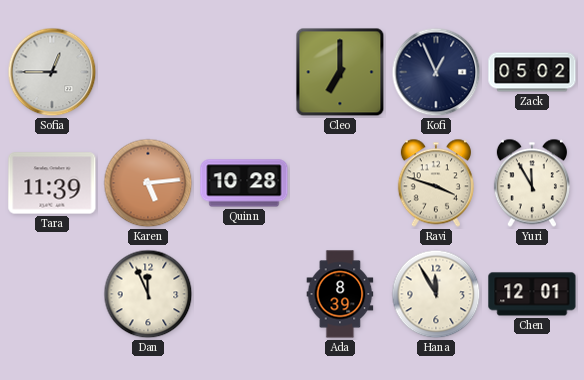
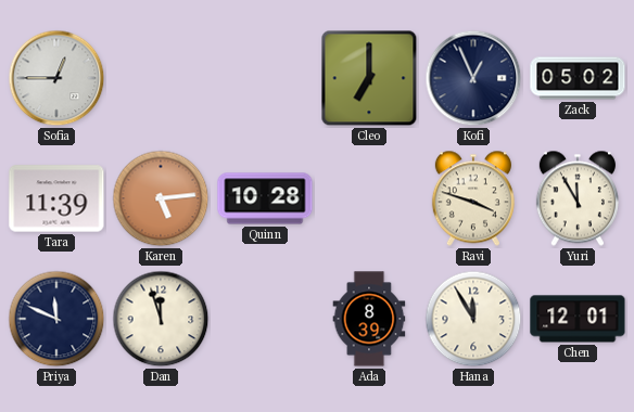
Priya: none -> 11:49
Dan: 11:56 -> 11:57
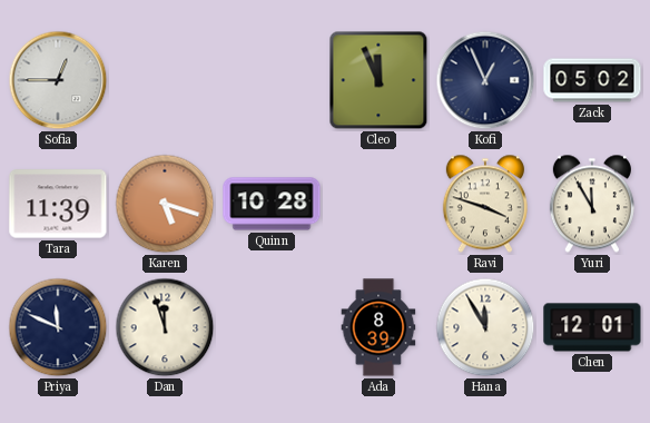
Cleo: 7:00 -> 11:56
Karen: 5:14 -> 5:18
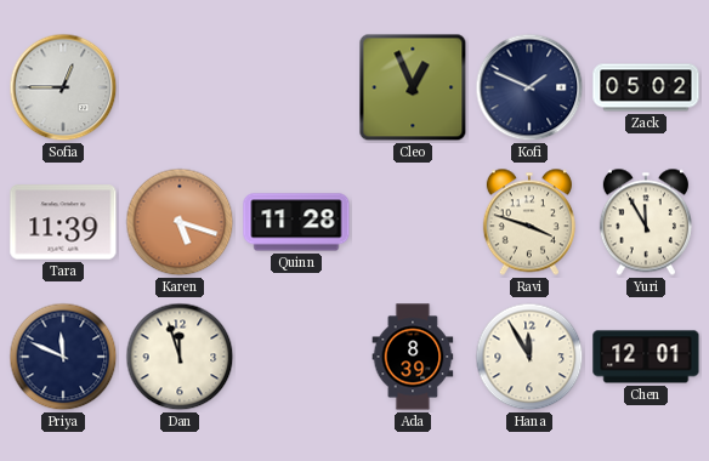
Cleo: 11:56 -> 12:56
Kofi: 12:56 -> 1:49
Quinn: 10:28 -> 11:28
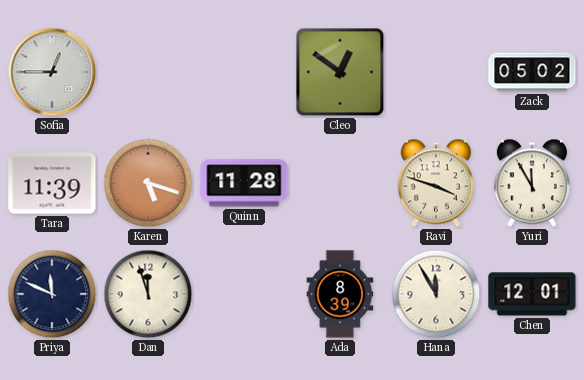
Cleo: 12:56 -> 12:51
Kofi: 1:49 -> none
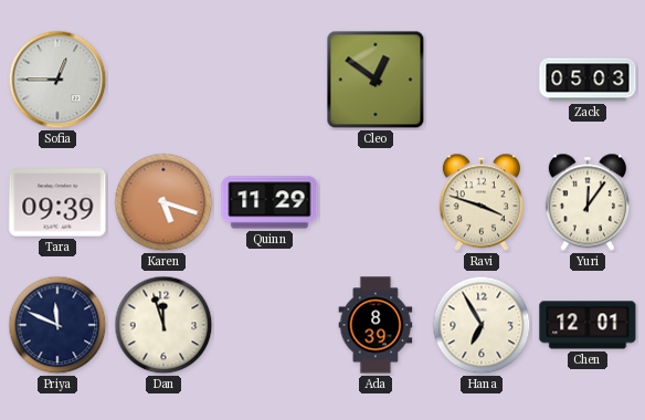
Zack: 05:02 -> 05:03
Tara: 11:39 -> 09:39
Quinn: 11:28 -> 11:29
Yuri: 11:55 -> 12:06
Hana: 11:55 -> 6:55
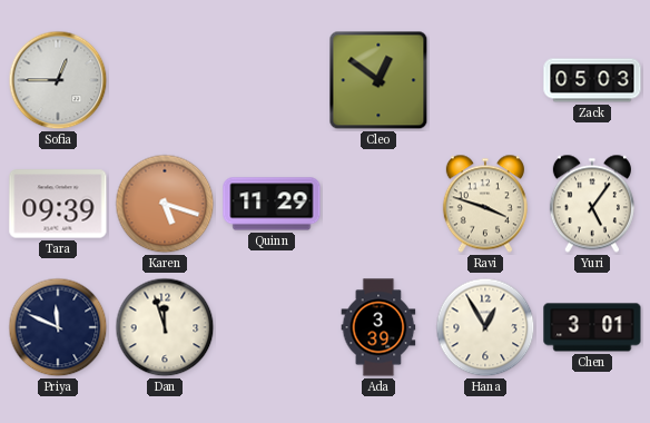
Yuri: 12:06 -> 5:06
Ada: 8:39 -> 3:39
Hana: 6:55 -> 12:55
Chen: 12:01 -> 3:01
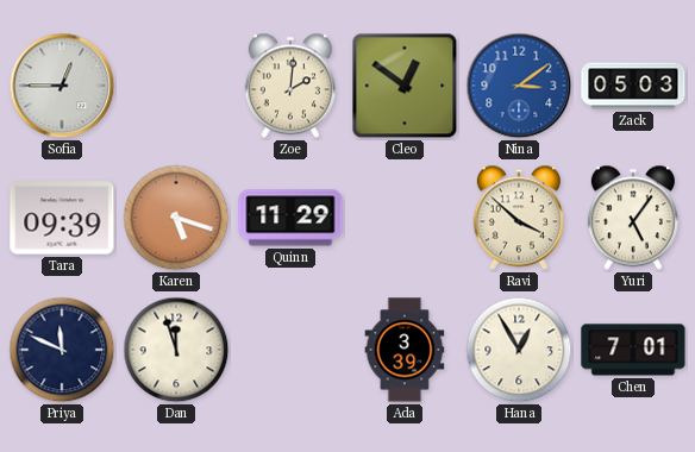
Zoe: none -> 2:01
Nina: none -> 3:09
Ravi: 3:48 -> 3:52
Chen: 3:01 -> 7:01
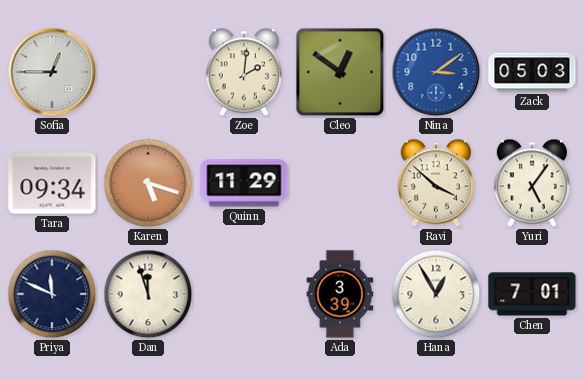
Tara: 09:39 -> 09:34
